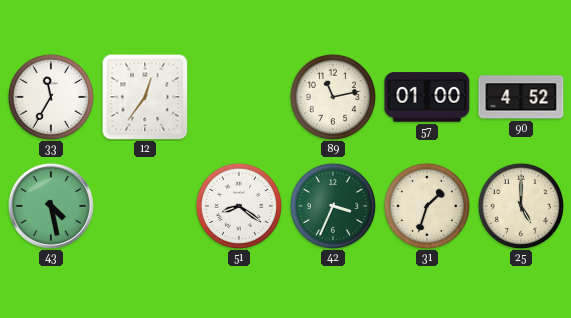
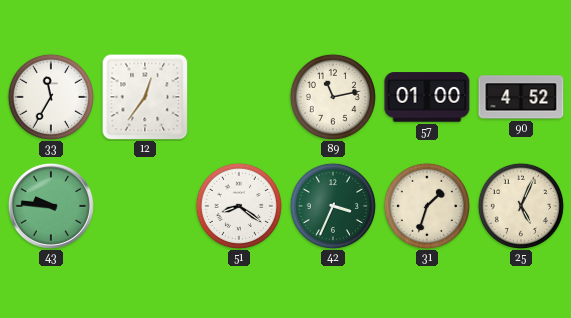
43: 4:28 -> 9:46
25: 5:00 -> 5:04
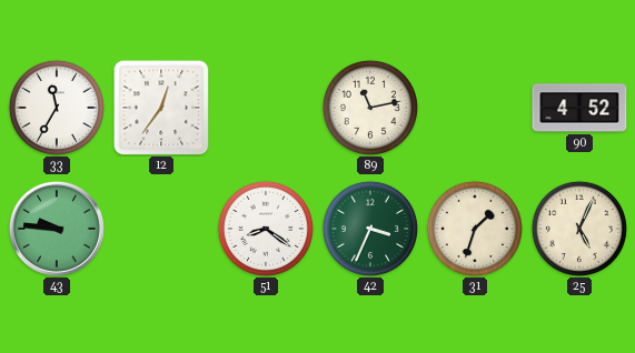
57: 01:00 -> none
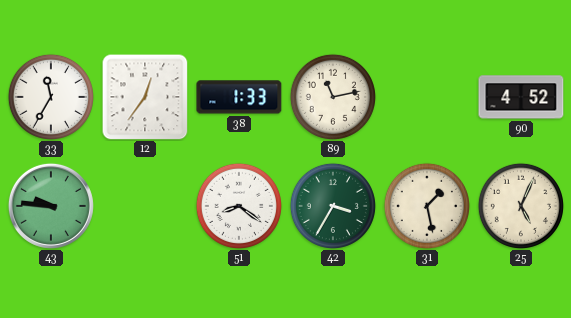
38: none -> 1:33
42: 3:34 -> 3:35
31: 1:33 -> 1:28
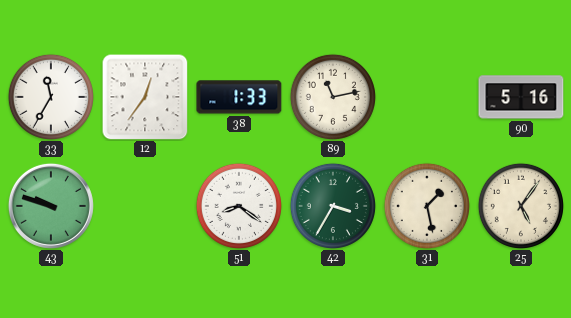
90: 4:52 -> 5:16
43: 9:46 -> 9:48
25: 5:04 -> 5:06
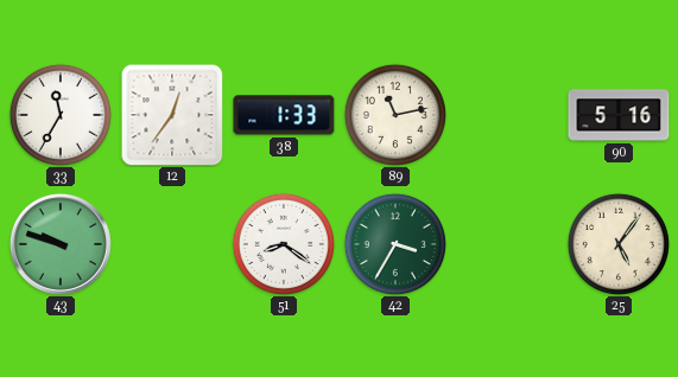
31: 1:28 -> none
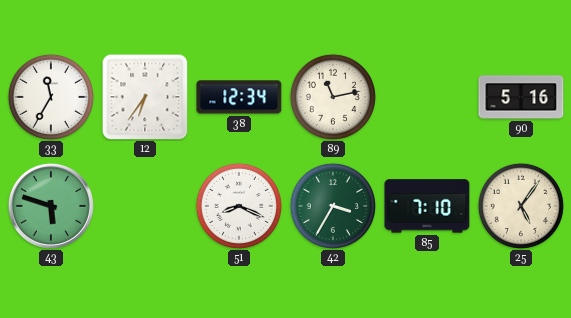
12: 12:36 -> 6:36
38: 1:33 -> 12:34
43: 9:48 -> 5:48
51: 8:21 -> 8:19
85: none -> 7:10
